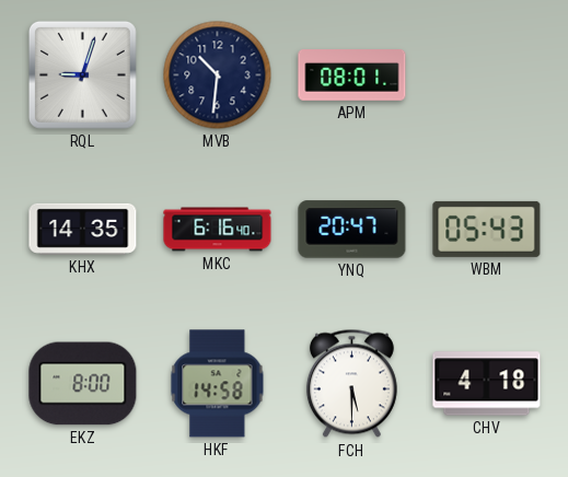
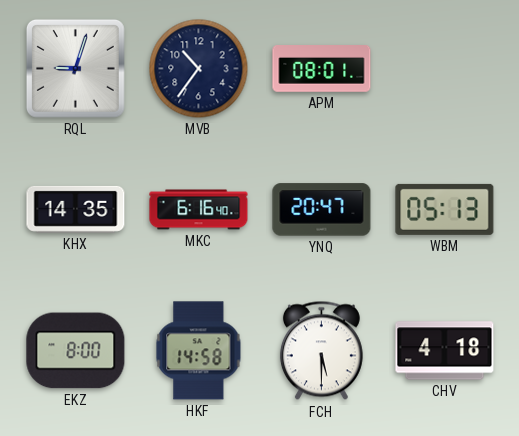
MVB: 10:31 -> 10:36
WBM: 05:43 -> 05:13
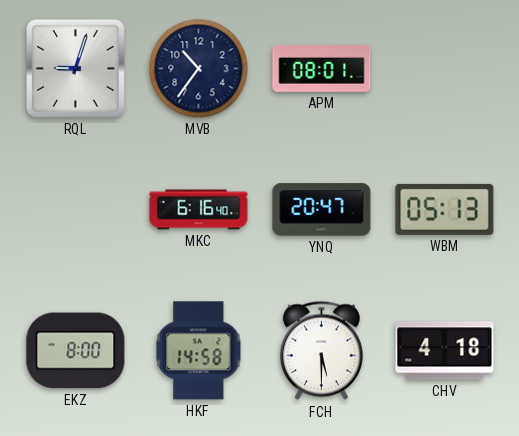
KHX: 14:35 -> none
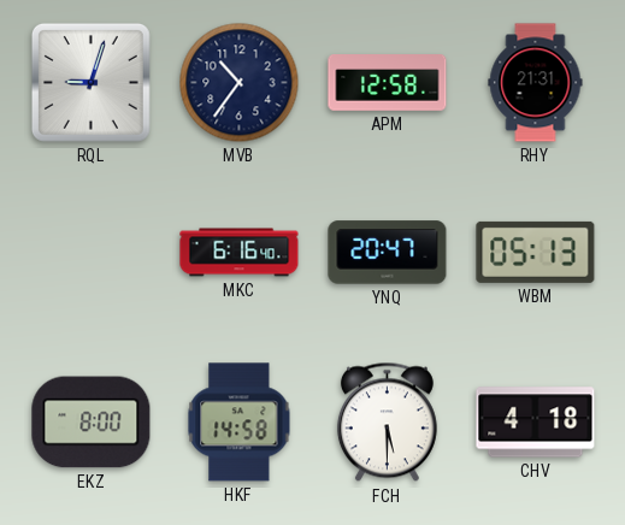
APM: 08:01 -> 12:58
RHY: none -> 21:31
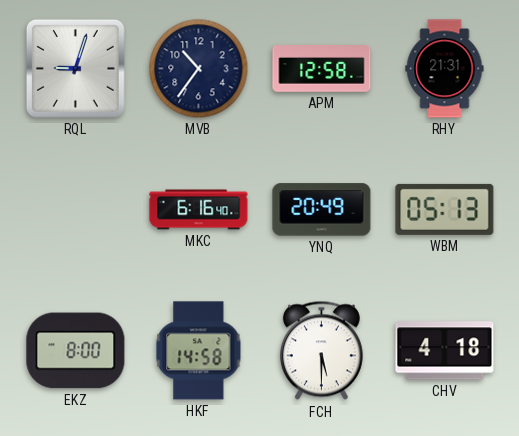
YNQ: 20:47 -> 20:49
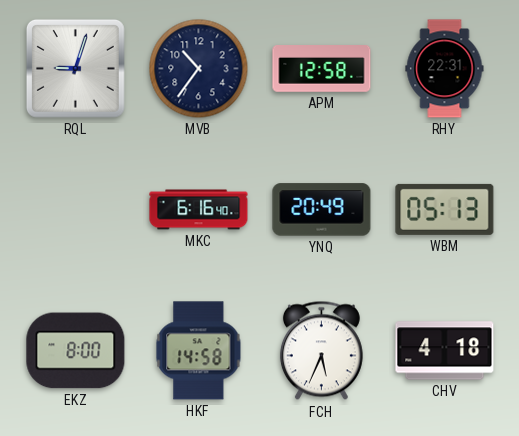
RHY: 21:31 -> 22:31
FCH: 5:30 -> 5:34
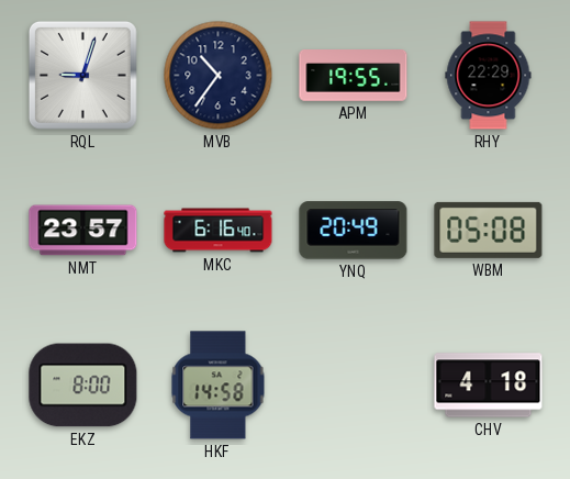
APM: 12:58 -> 19:55
RHY: 22:31 -> 22:29
NMT: none -> 23:57
WBM: 05:13 -> 05:08
FCH: 5:34 -> none
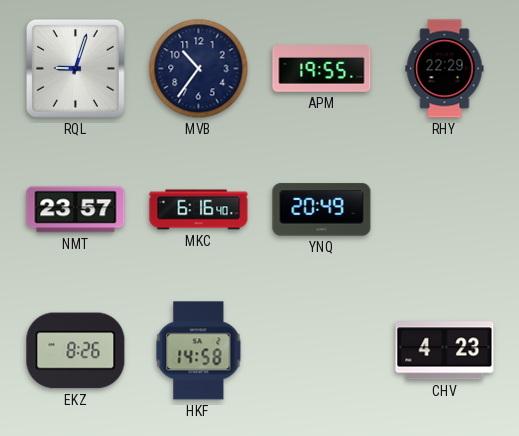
WBM: 05:08 -> none
EKZ: 8:00 -> 8:26
CHV: 4:18 -> 4:23
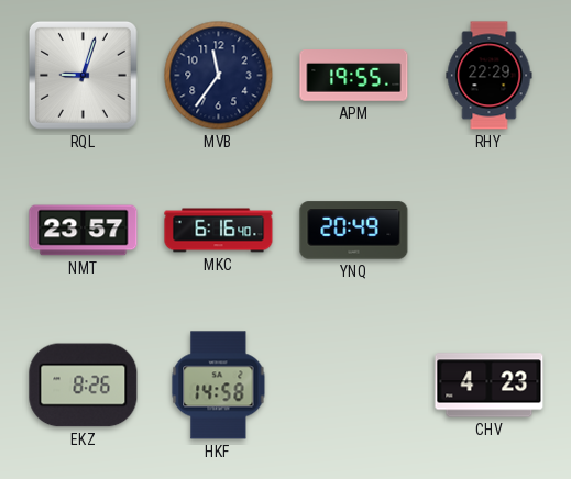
MVB: 10:36 -> 11:36
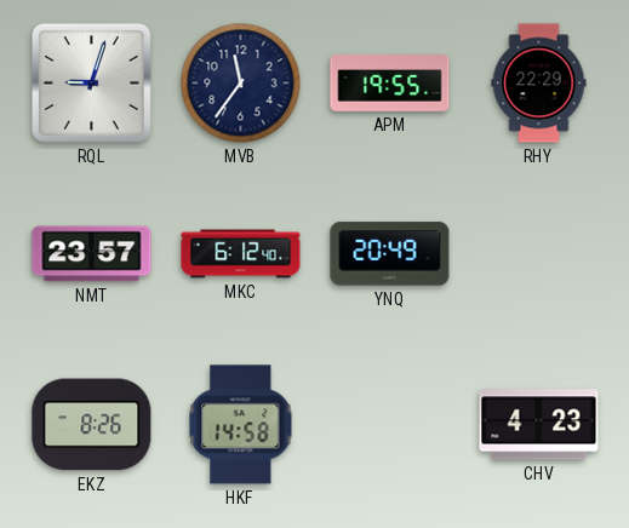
MKC: 6:16 -> 6:12
